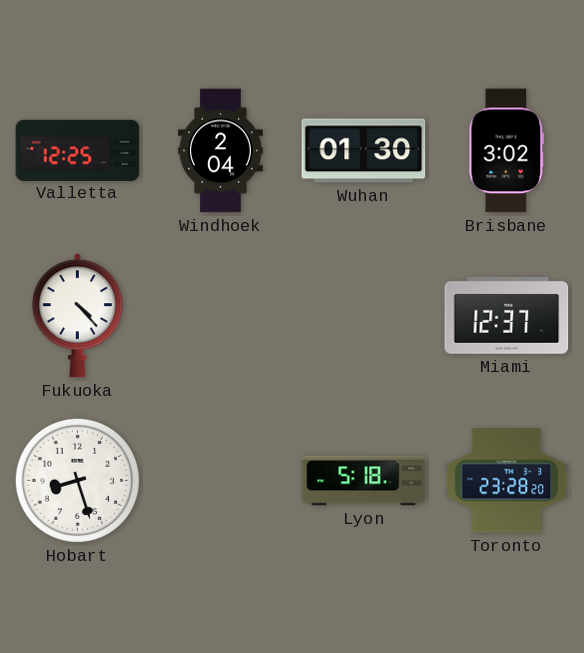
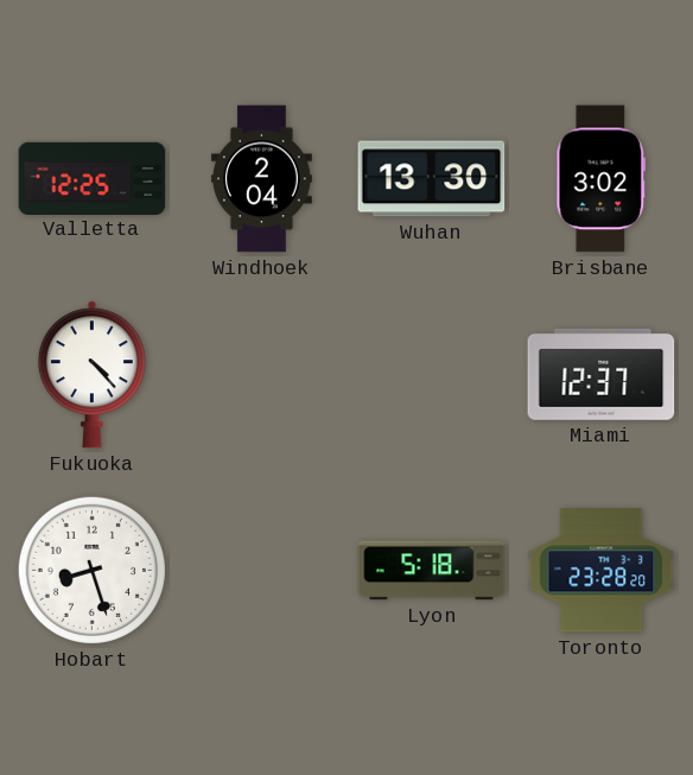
Wuhan: 01:30 -> 13:30
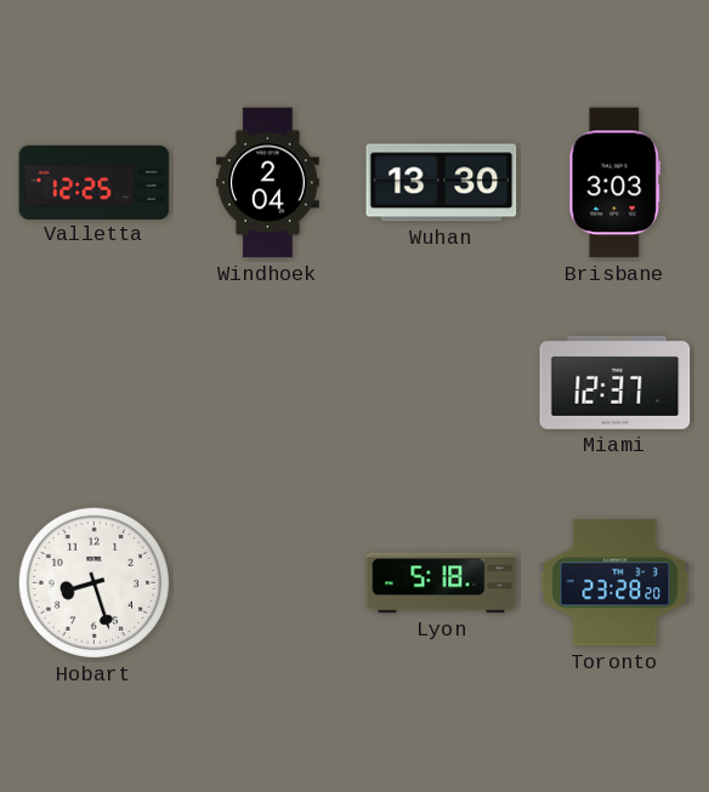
Brisbane: 3:02 -> 3:03
Fukuoka: 4:23 -> none
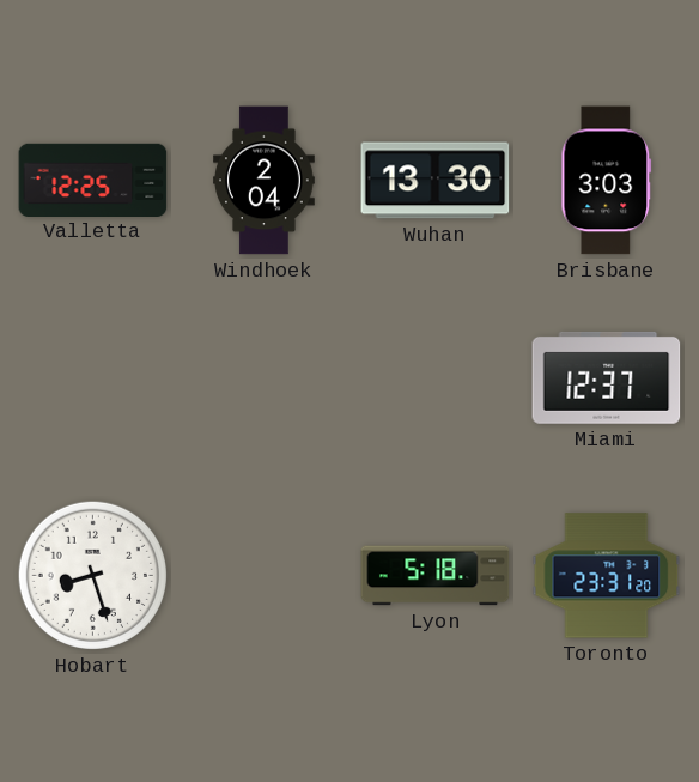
Toronto: 23:28 -> 23:31
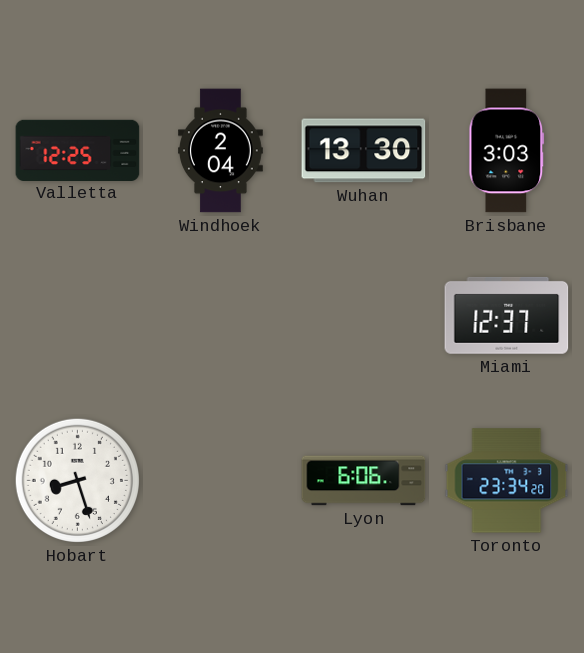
Lyon: 5:18 -> 6:06
Toronto: 23:31 -> 23:34
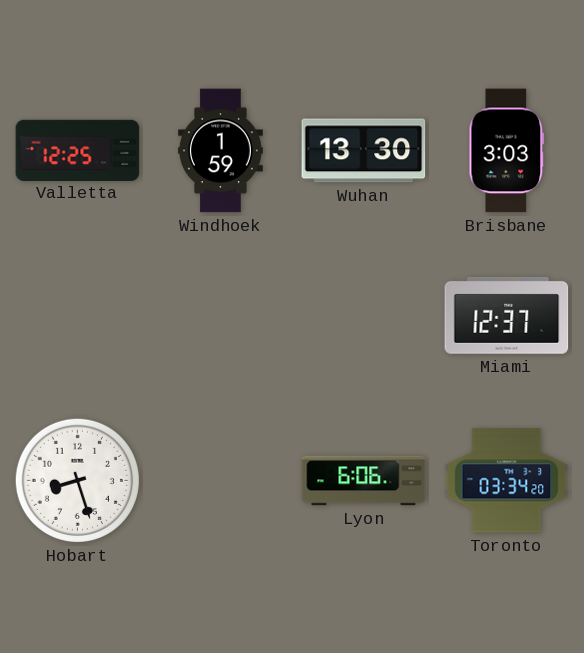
Windhoek: 2:04 -> 1:59
Toronto: 23:34 -> 03:34
